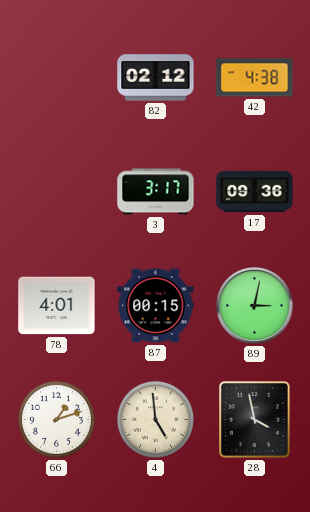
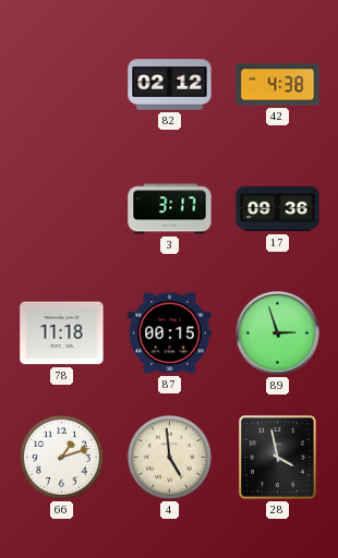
78: 4:01 -> 11:18
89: 3:02 -> 2:57
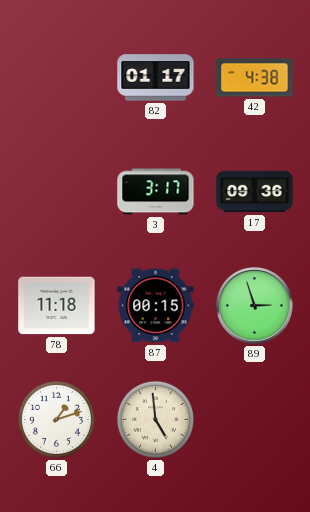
82: 02:12 -> 01:17
28: 3:58 -> none
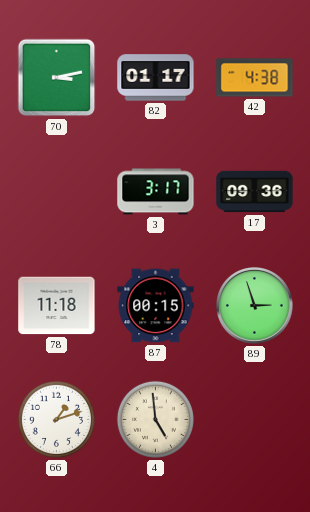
70: none -> 3:13
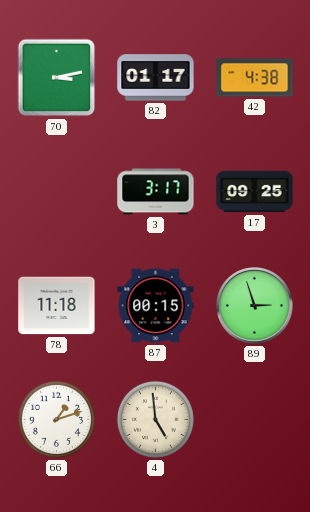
17: 09:36 -> 09:25
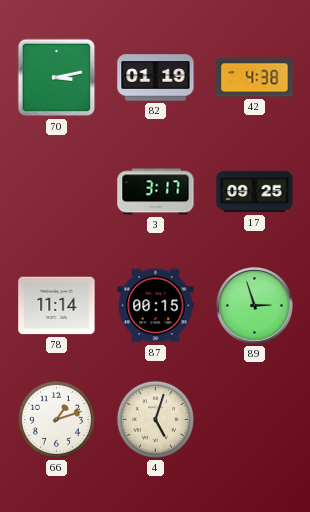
82: 01:17 -> 01:19
78: 11:18 -> 11:14
4: 4:59 -> 5:03
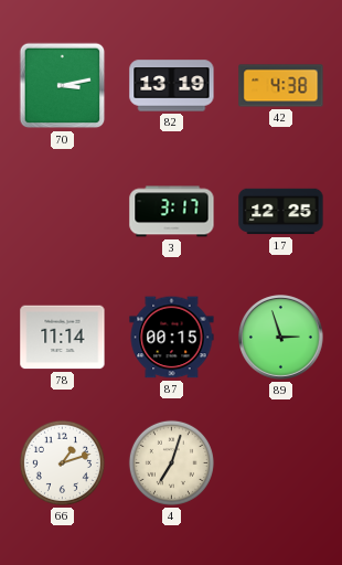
82: 01:19 -> 13:19
17: 09:25 -> 12:25
4: 5:03 -> 7:03
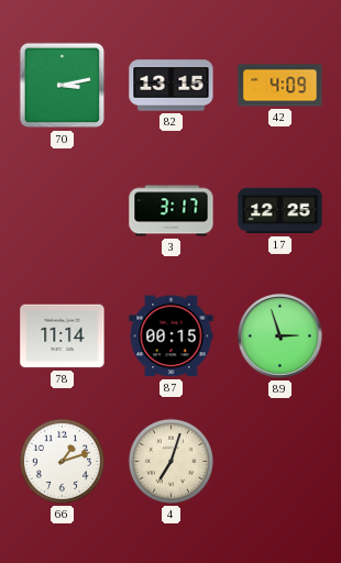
82: 13:19 -> 13:15
42: 4:38 -> 4:09
